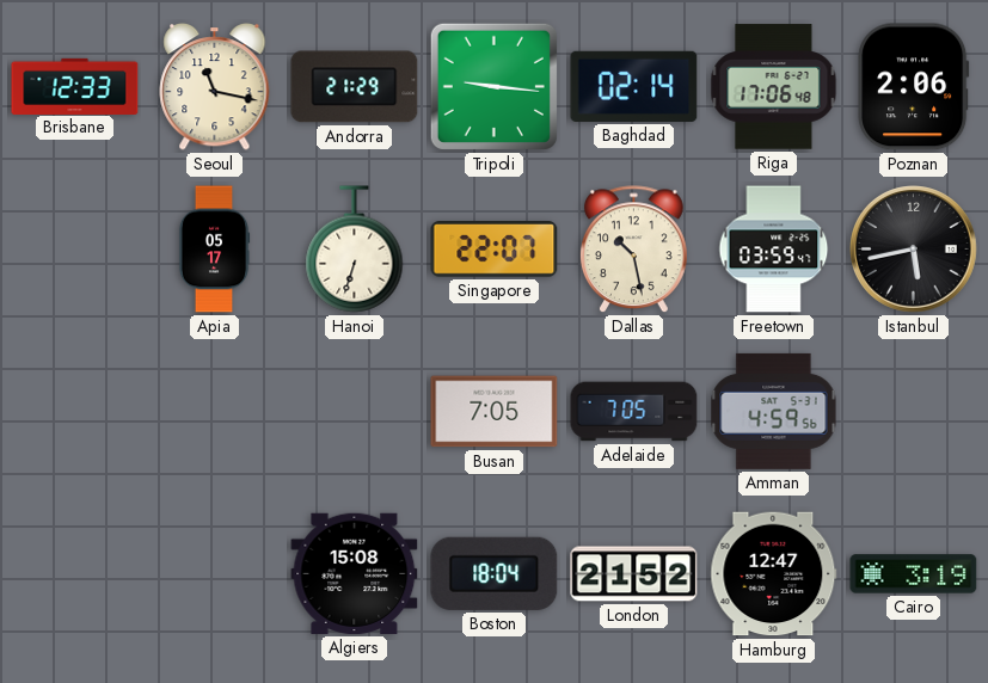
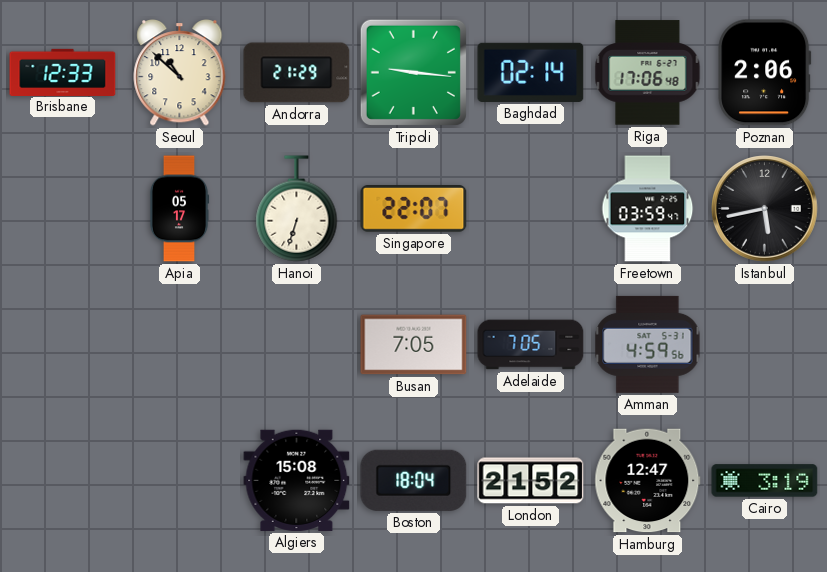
Seoul: 11:17 -> 10:52
Dallas: 10:28 -> none
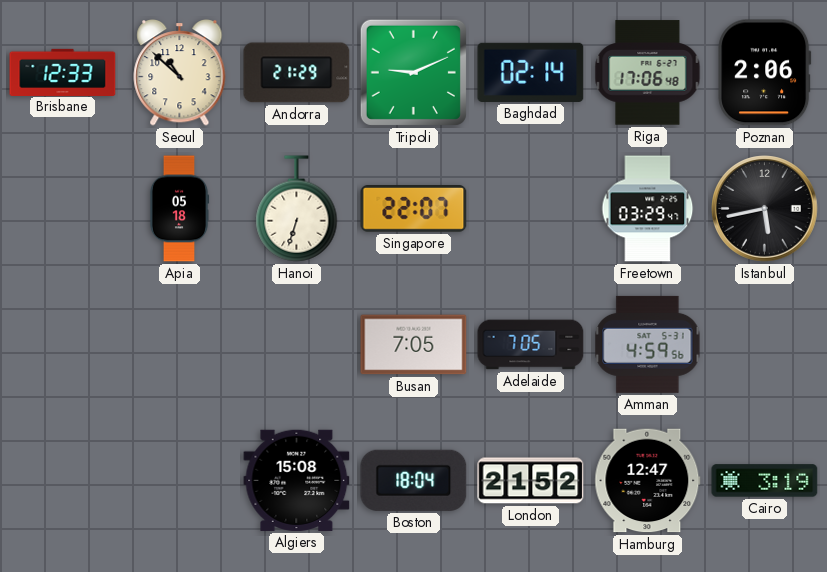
Tripoli: 9:16 -> 9:11
Apia: 05:17 -> 05:18
Freetown: 03:59 -> 03:29
